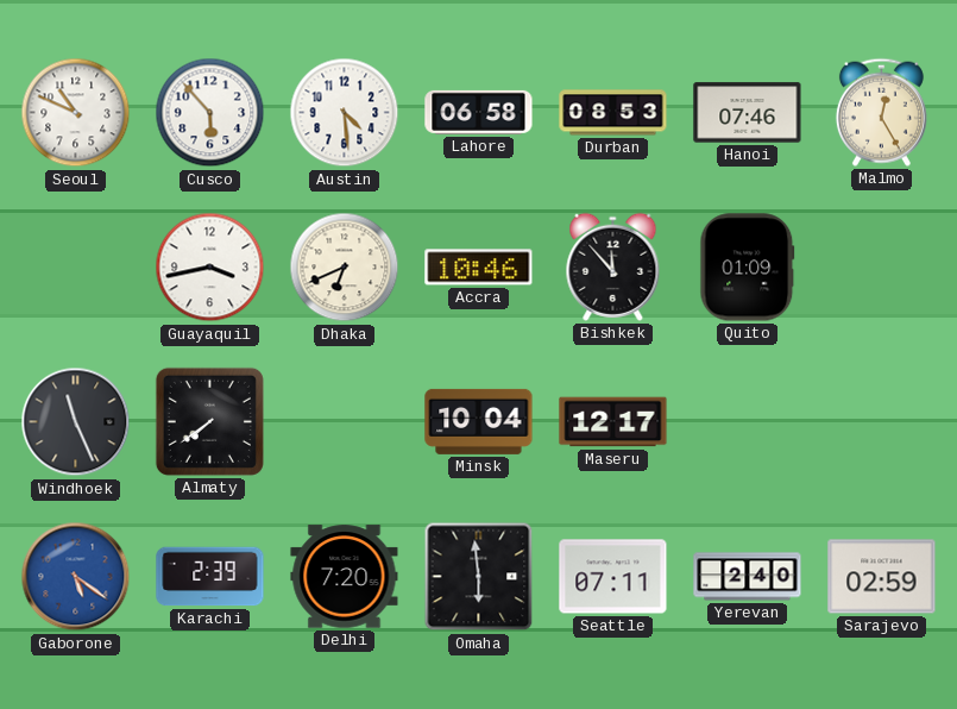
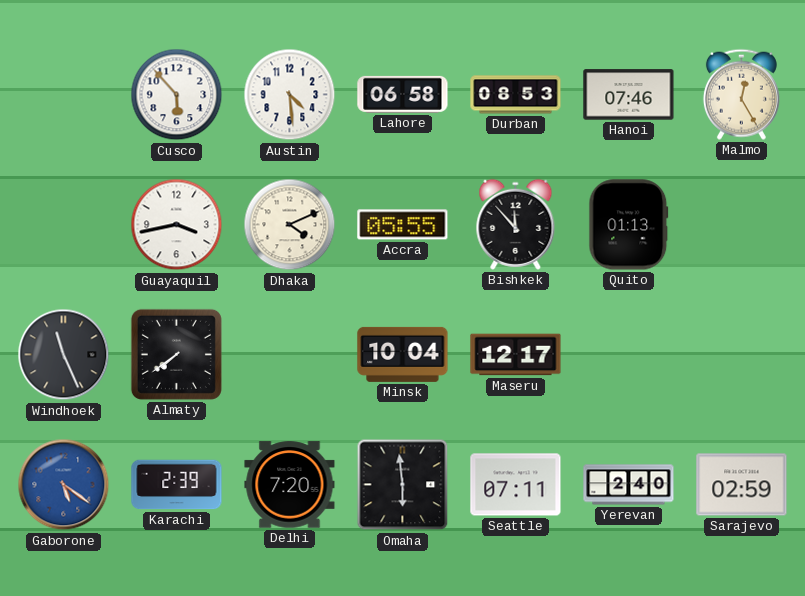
Seoul: 10:49 -> none
Dhaka: 6:41 -> 4:11
Accra: 10:46 -> 05:55
Quito: 01:09 -> 01:13
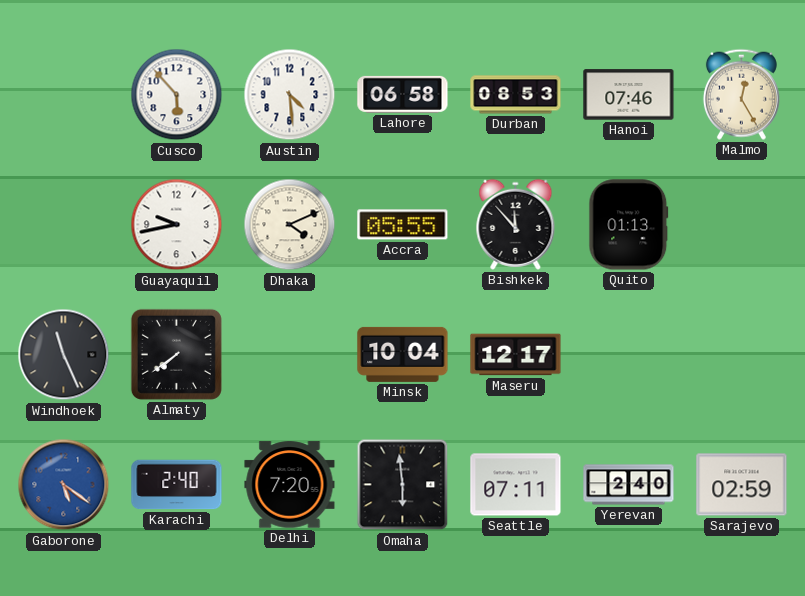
Guayaquil: 3:43 -> 9:43
Karachi: 2:39 -> 2:40
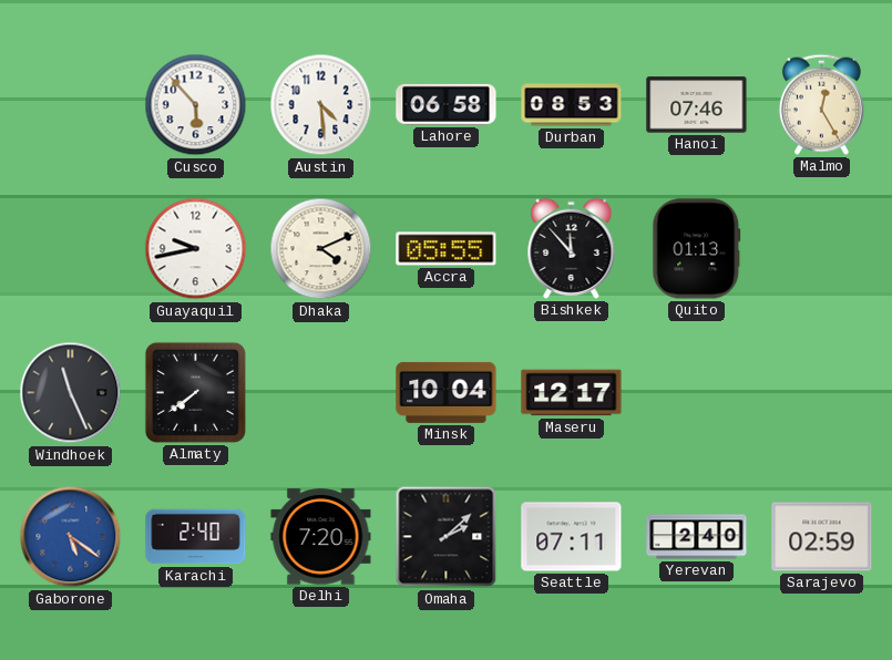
Omaha: 5:59 -> 2:08
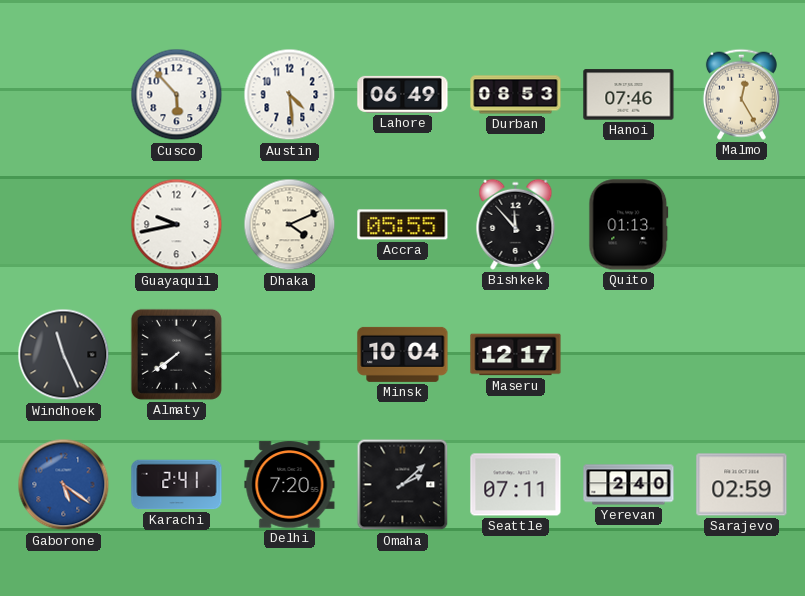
Lahore: 06:58 -> 06:49
Karachi: 2:40 -> 2:41
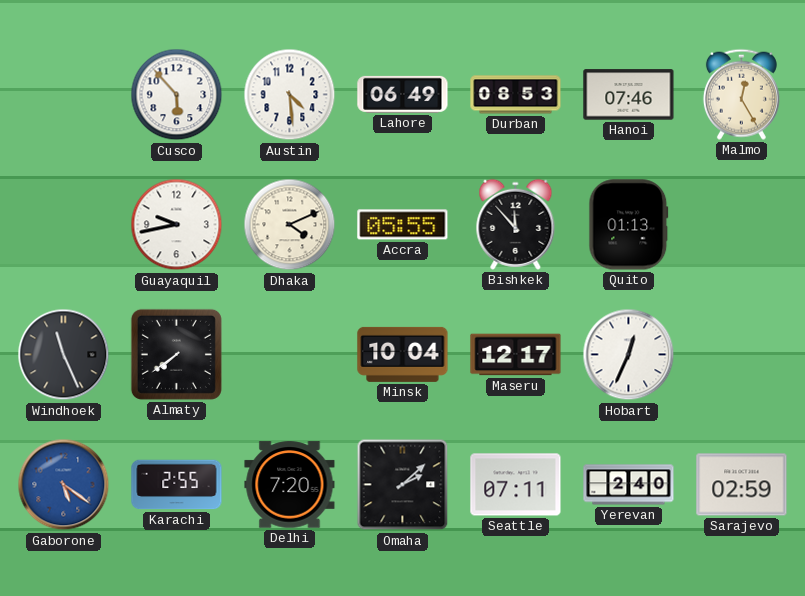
Hobart: none -> 12:34
Karachi: 2:41 -> 2:55
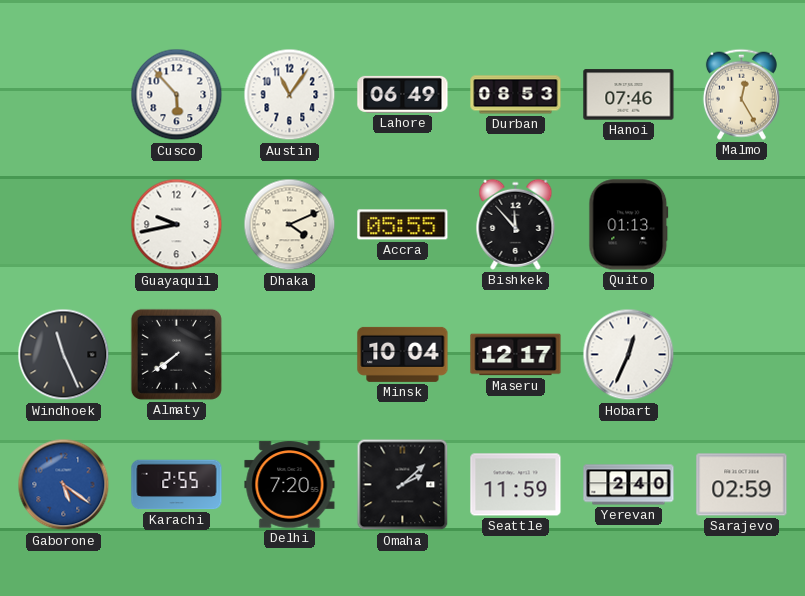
Austin: 4:29 -> 11:06
Seattle: 07:11 -> 11:59
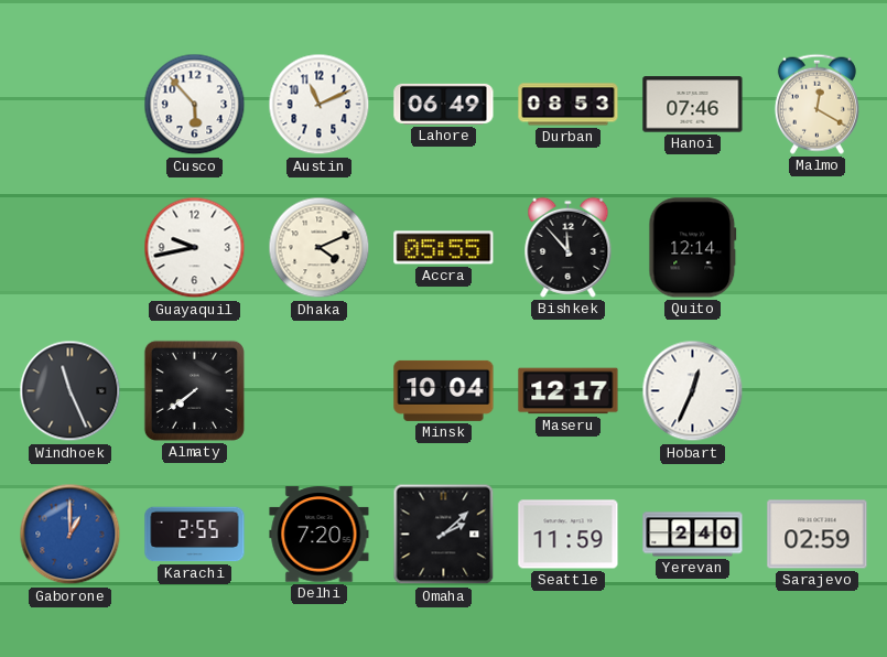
Austin: 11:06 -> 11:11
Malmo: 12:25 -> 12:20
Quito: 01:13 -> 12:14
Gaborone: 5:21 -> 1:00
